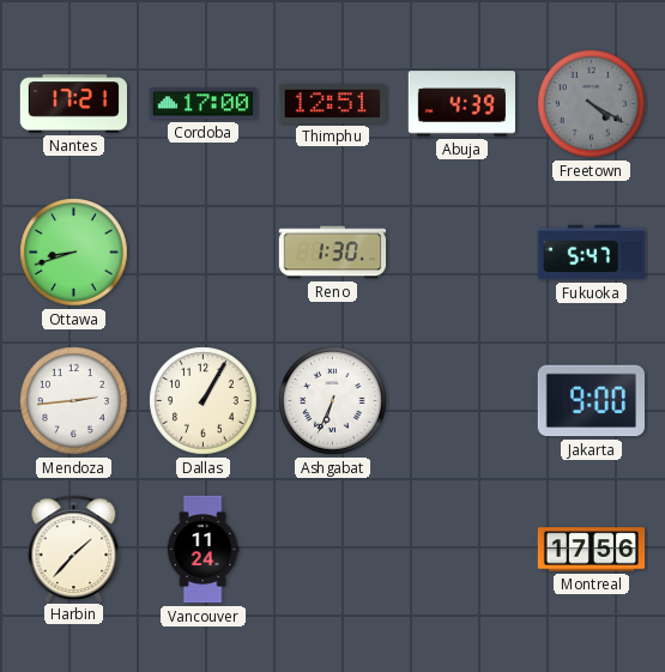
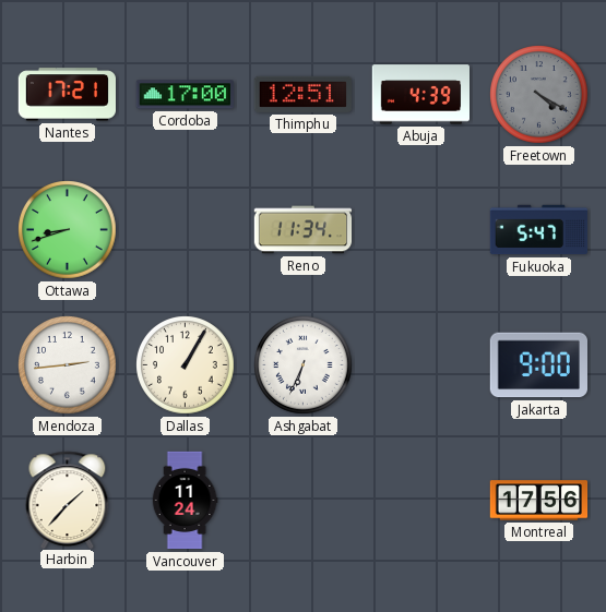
Reno: 1:30 -> 11:34
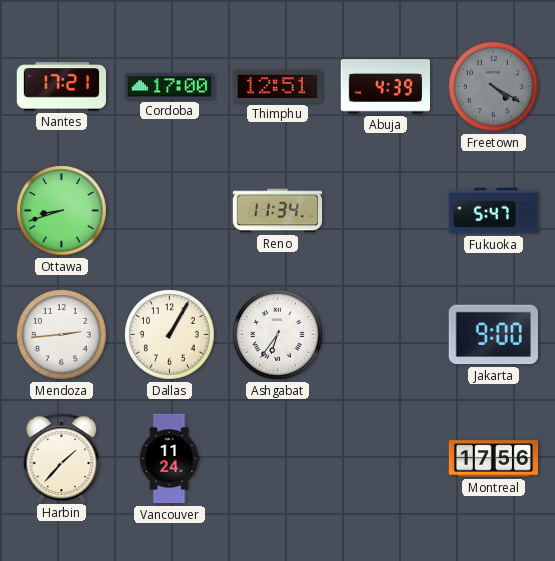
Ashgabat: 6:34 -> 6:36
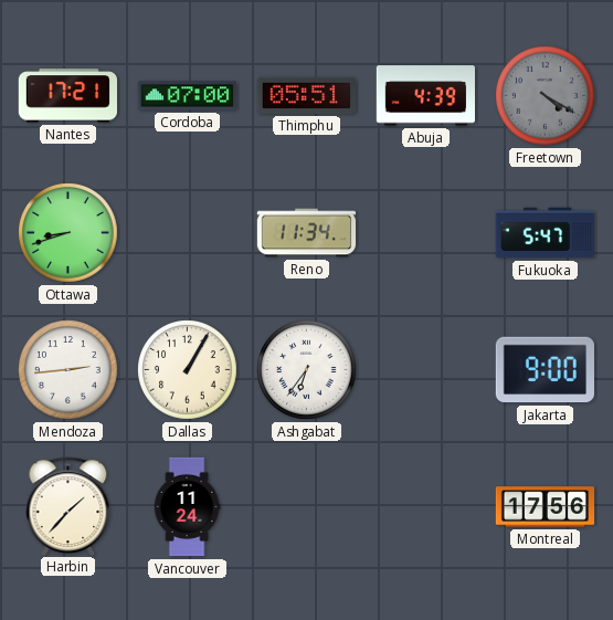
Cordoba: 17:00 -> 07:00
Thimphu: 12:51 -> 05:51
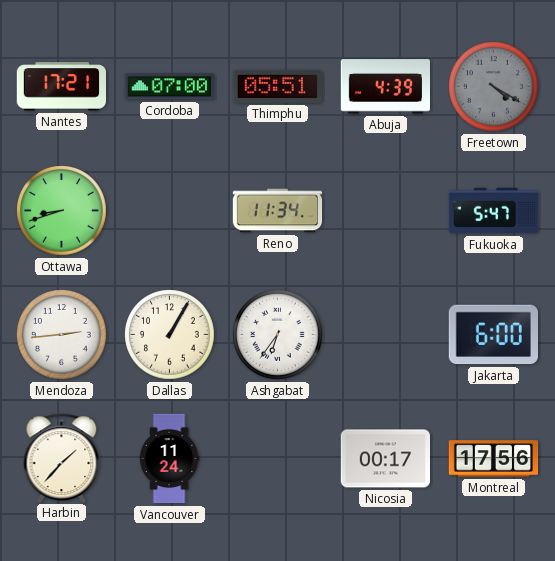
Jakarta: 9:00 -> 6:00
Nicosia: none -> 00:17
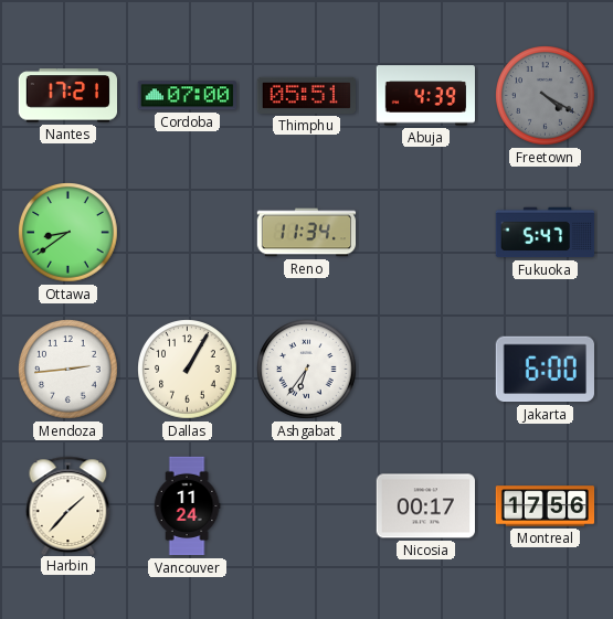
Ottawa: 8:42 -> 8:39
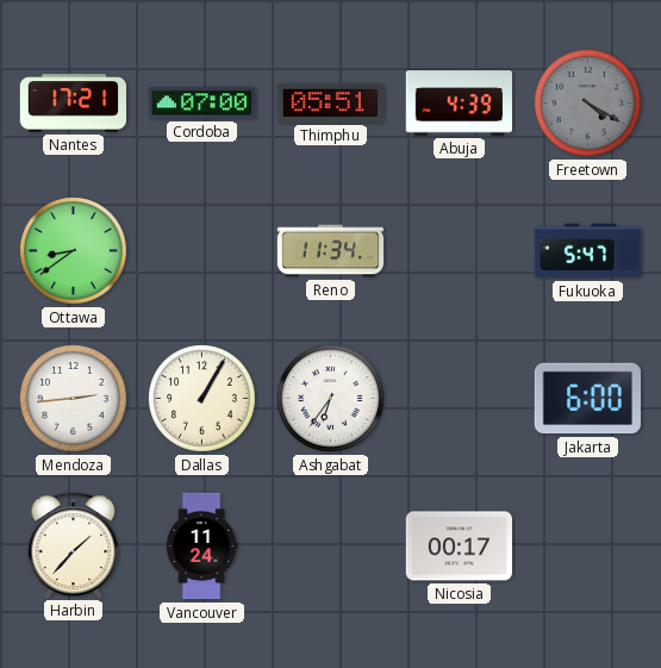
Montreal: 17:56 -> none
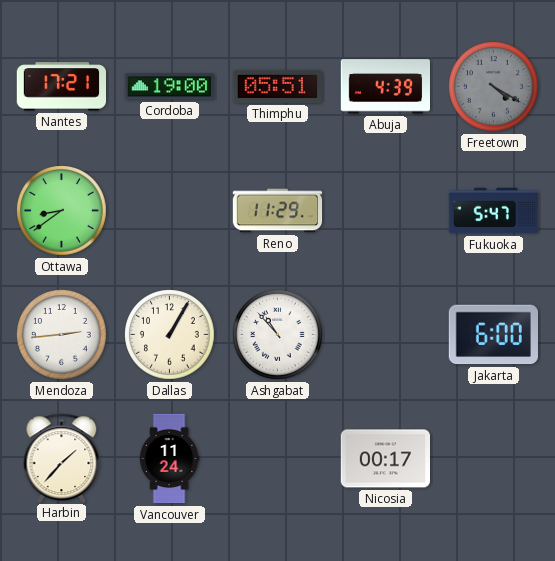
Cordoba: 07:00 -> 19:00
Reno: 11:34 -> 11:29
Ashgabat: 6:36 -> 10:53
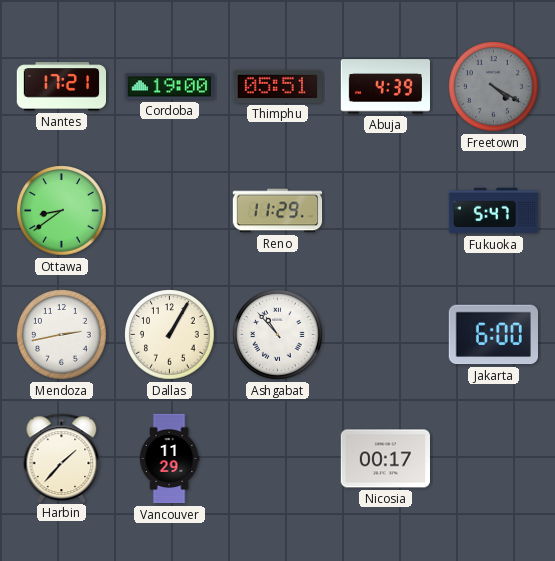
Mendoza: 2:44 -> 2:43
Vancouver: 11:24 -> 11:29
